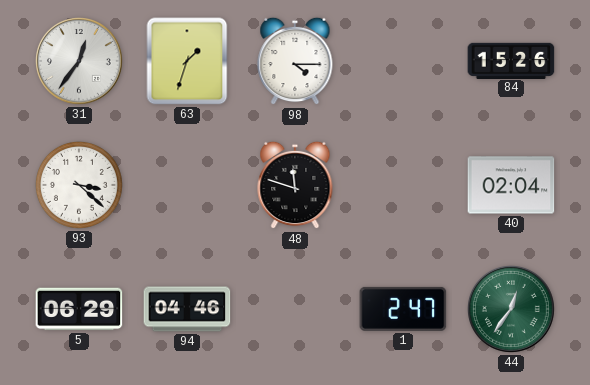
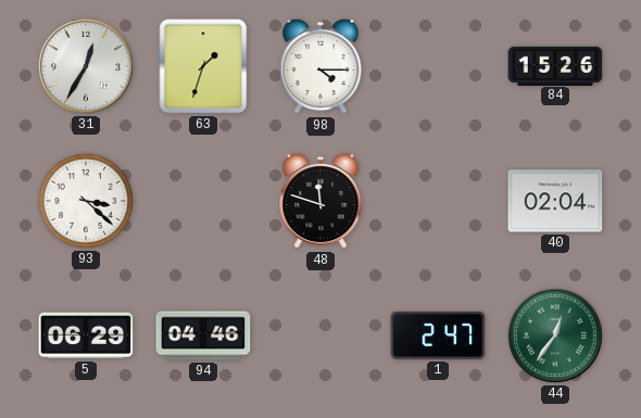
31: 12:36 -> 12:35
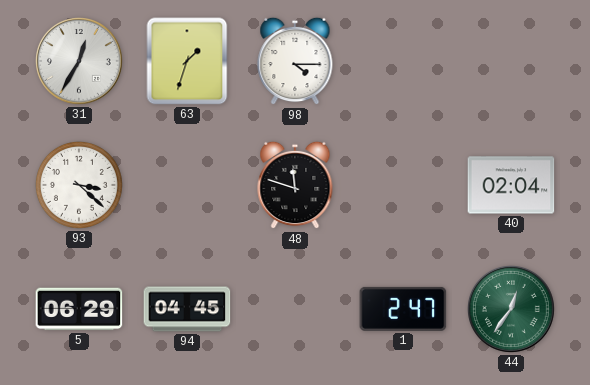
84: 15:26 -> none
94: 04:46 -> 04:45
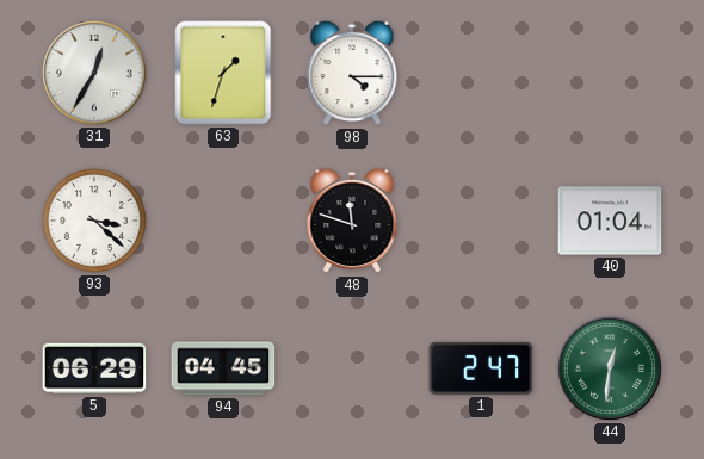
40: 02:04 -> 01:04
44: 12:36 -> 12:31
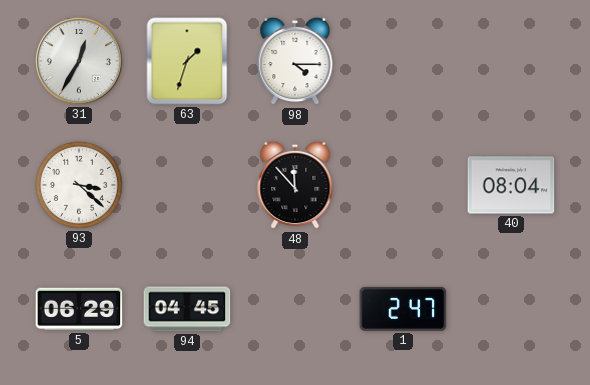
48: 11:48 -> 11:53
40: 01:04 -> 08:04
44: 12:31 -> none
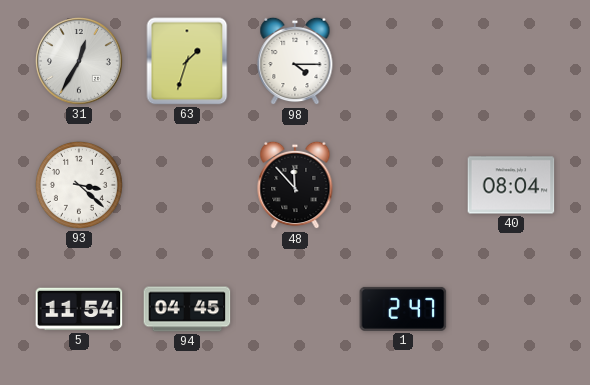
5: 06:29 -> 11:54
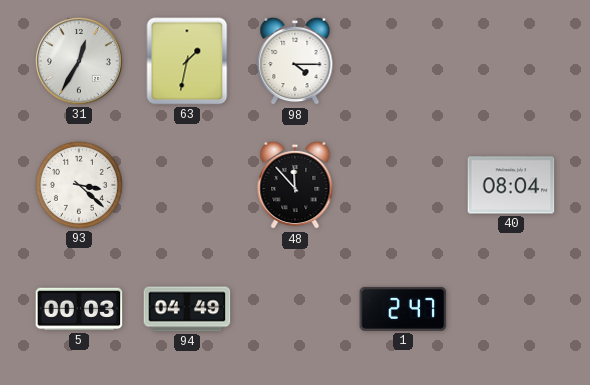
63: 1:33 -> 1:32
5: 11:54 -> 00:03
94: 04:45 -> 04:49
